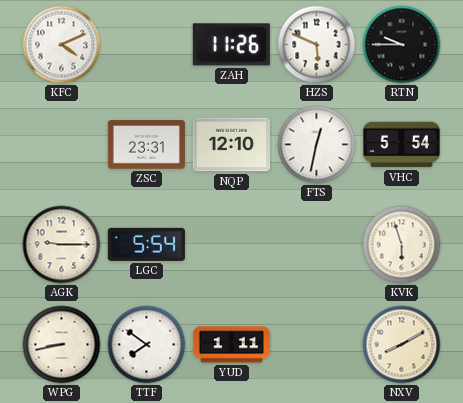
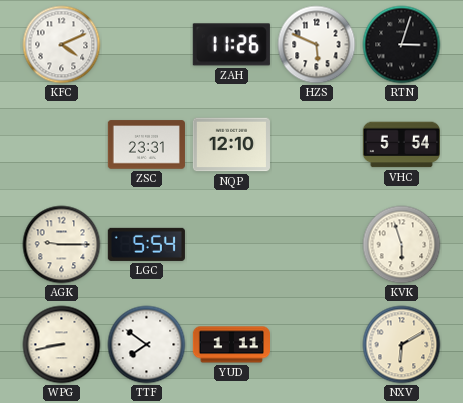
RTN: 9:45 -> 3:03
FTS: 12:32 -> none
NXV: 8:10 -> 6:10
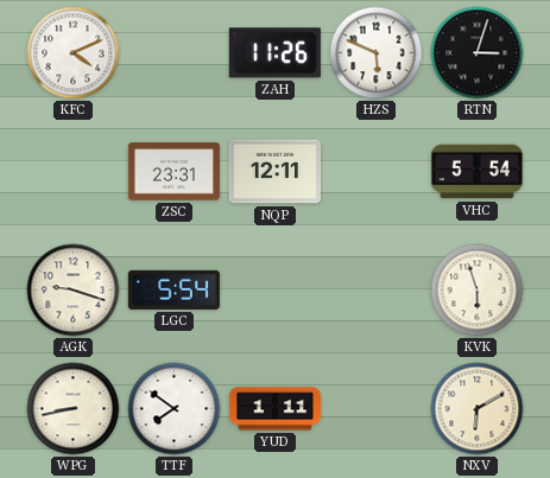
NQP: 12:10 -> 12:11
AGK: 9:15 -> 9:18
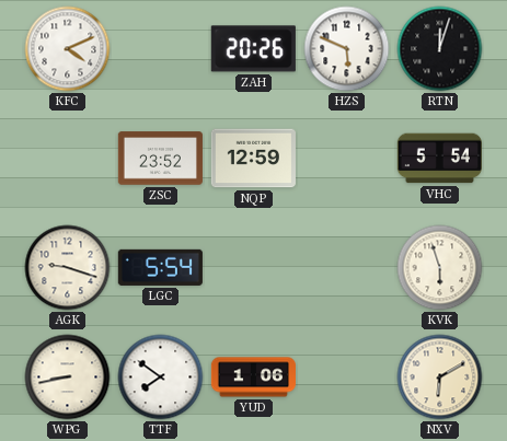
ZAH: 11:26 -> 20:26
RTN: 3:03 -> 12:03
ZSC: 23:31 -> 23:52
NQP: 12:11 -> 12:59
YUD: 1:11 -> 1:06
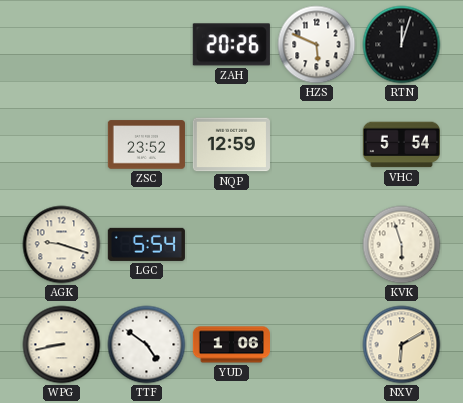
KFC: 4:11 -> none
TTF: 7:51 -> 4:51
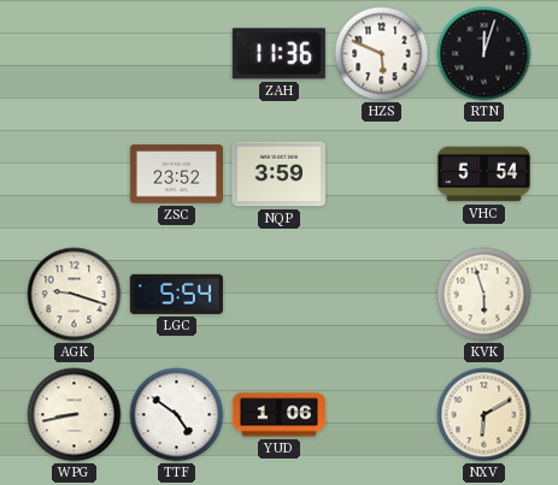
ZAH: 20:26 -> 11:36
NQP: 12:59 -> 3:59
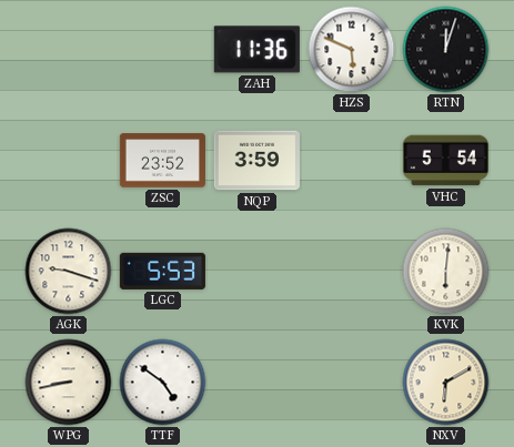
LGC: 5:54 -> 5:53
KVK: 5:57 -> 6:01
YUD: 1:06 -> none
